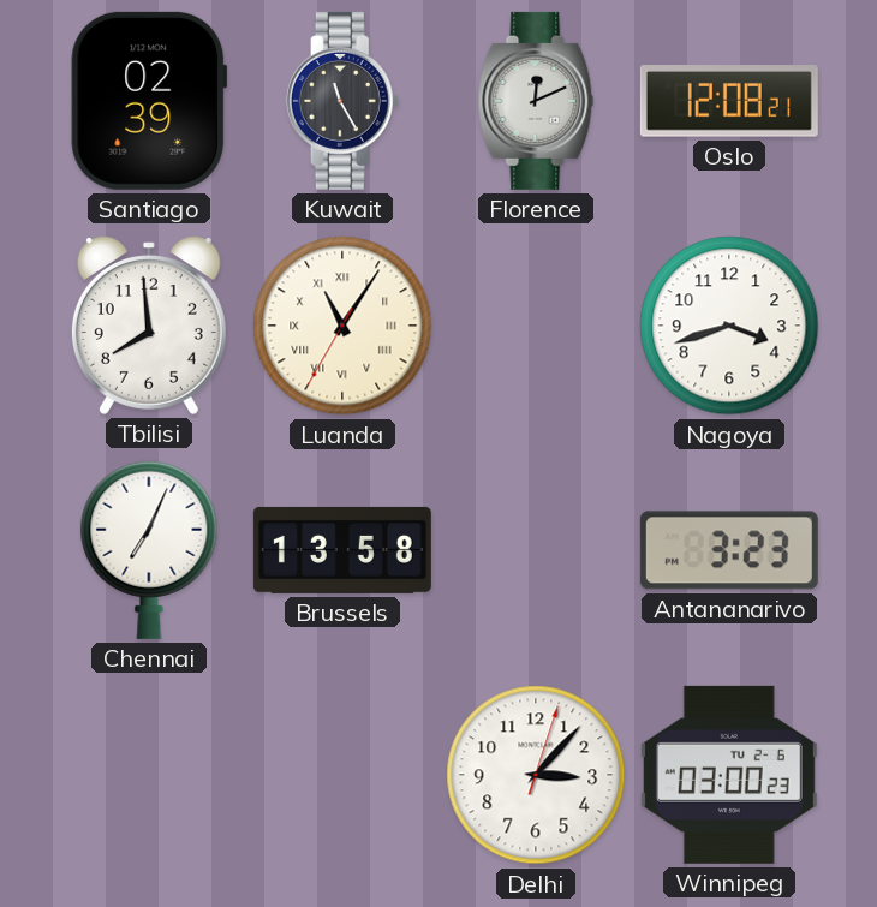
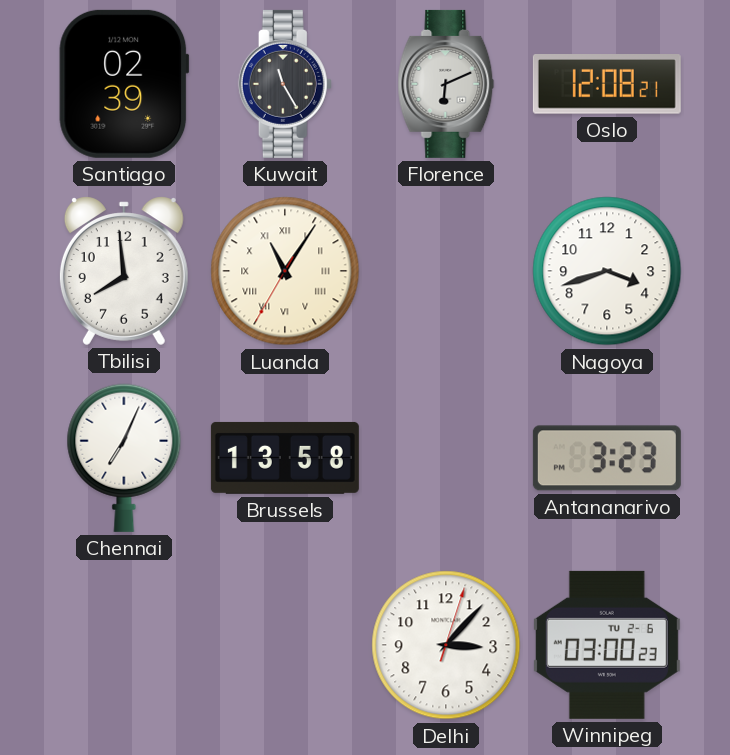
Florence: 12:11 -> 6:11
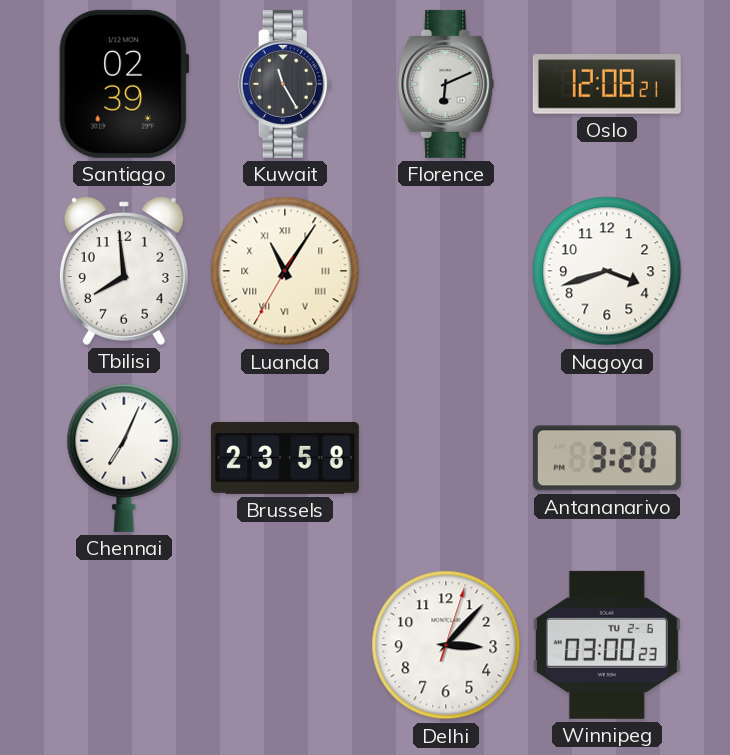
Brussels: 13:58 -> 23:58
Antananarivo: 3:23 -> 3:20
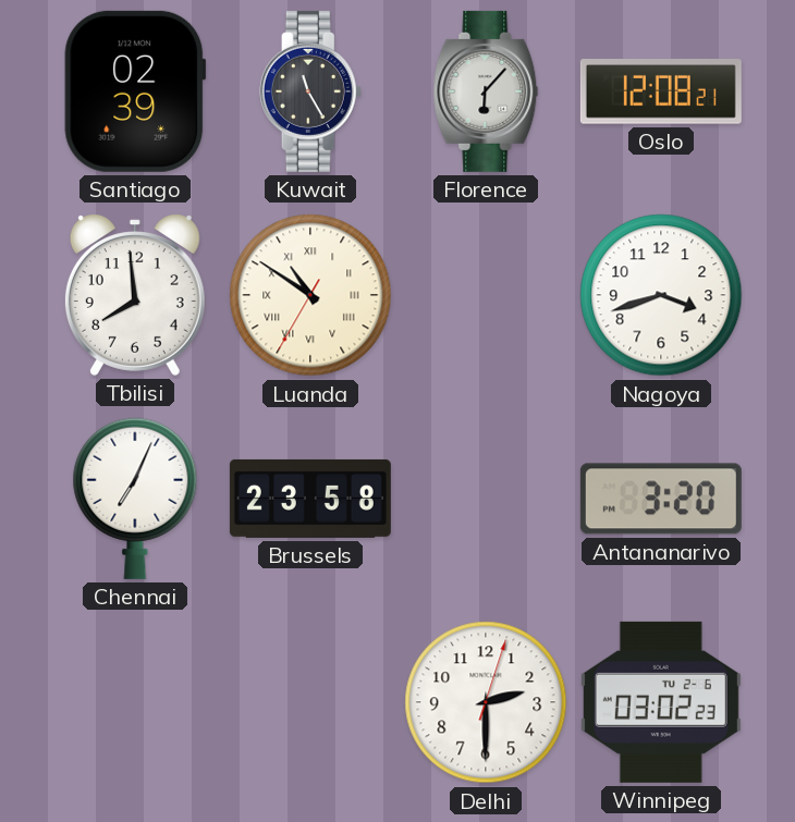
Florence: 6:11 -> 6:07
Luanda: 11:05 -> 10:50
Delhi: 3:07 -> 2:30
Winnipeg: 03:00 -> 03:02
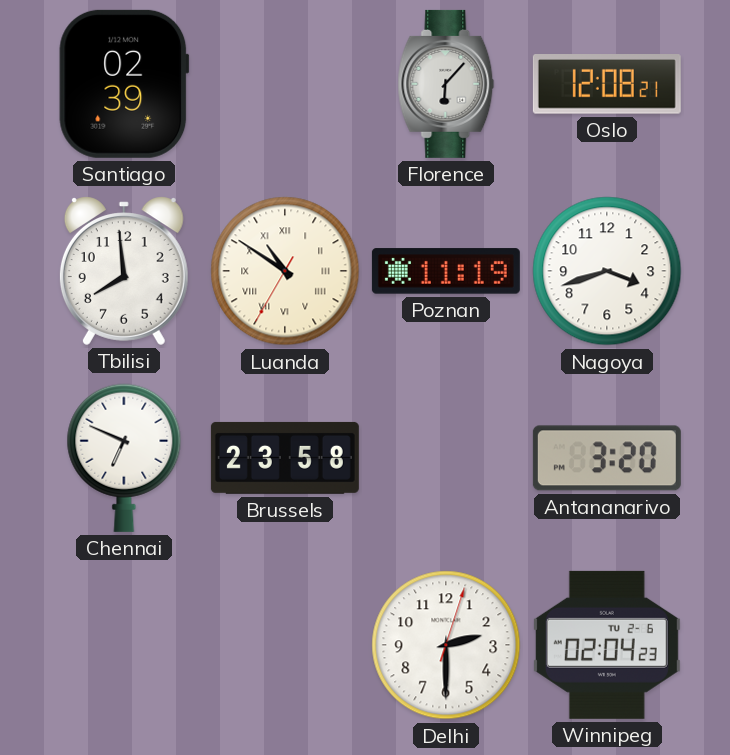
Kuwait: 11:25 -> none
Poznan: none -> 11:19
Chennai: 7:04 -> 6:49
Winnipeg: 03:02 -> 02:04
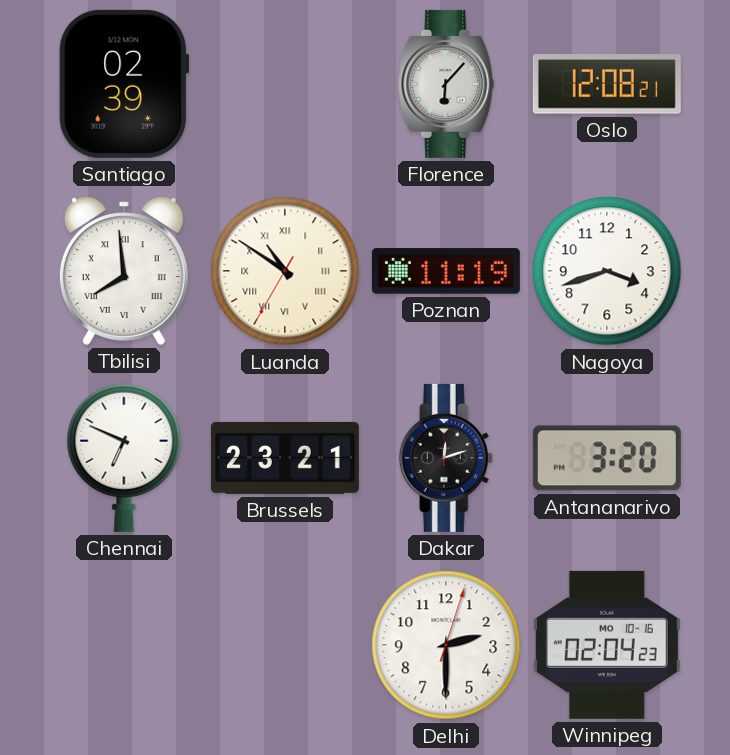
Tbilisi numerals: Arabic -> Roman
Brussels: 23:58 -> 23:21
Dakar: none -> 12:12
Winnipeg date: TU 2-6 -> MO 10-16
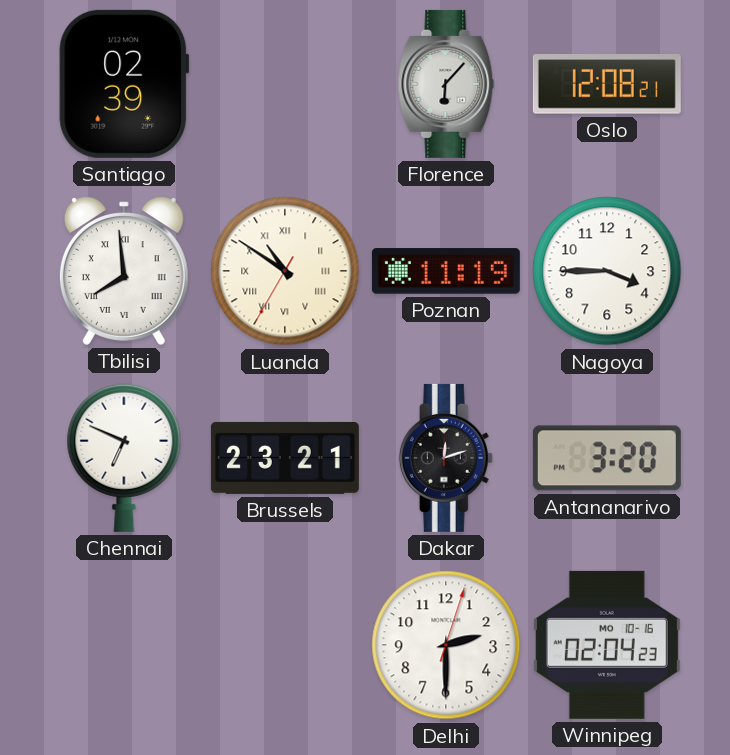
Nagoya: 3:42 -> 3:45
